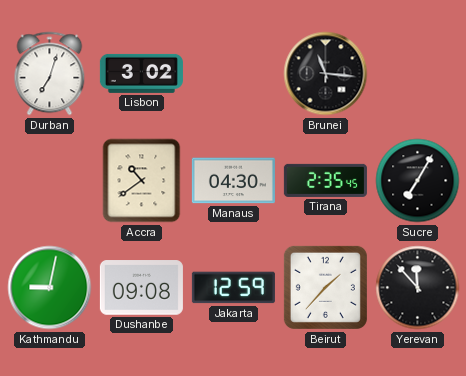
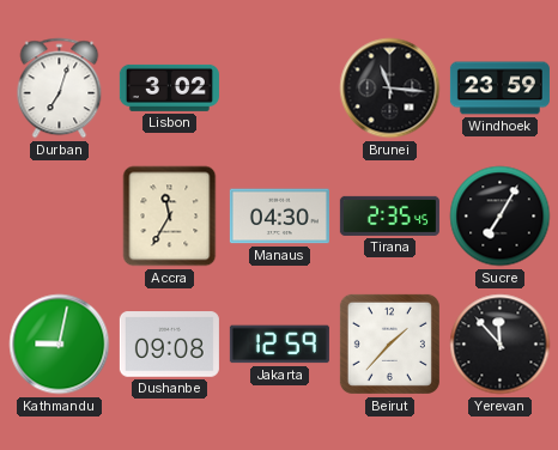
Windhoek: none -> 23:59
Accra: 10:39 -> 11:35
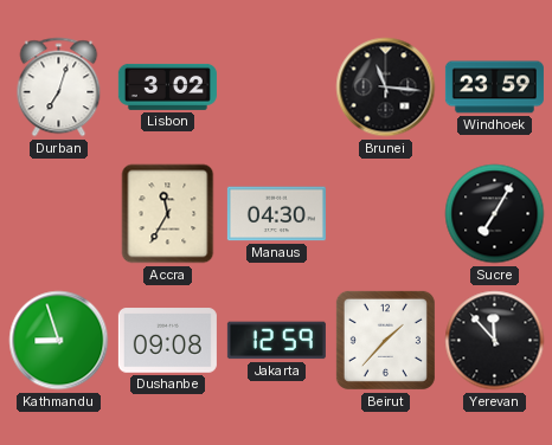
Tirana: 2:35 -> none
Kathmandu: 9:02 -> 8:57
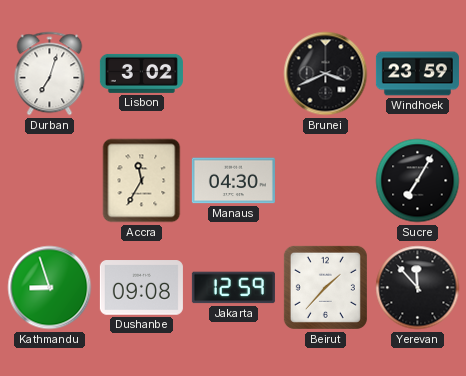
Brunei: 11:16 -> 3:41
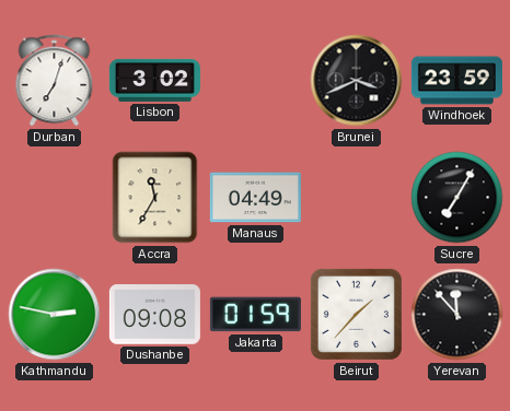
Manaus: 04:30 -> 04:49
Kathmandu: 8:57 -> 2:47
Jakarta: 12:59 -> 01:59
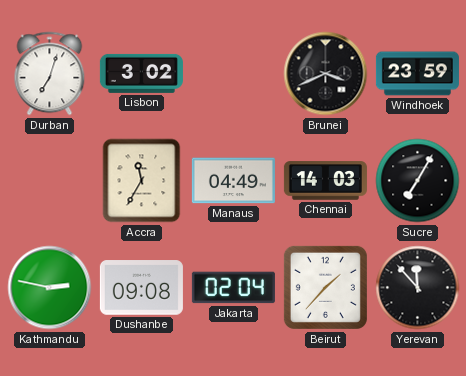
Chennai: none -> 14:03
Jakarta: 01:59 -> 02:04
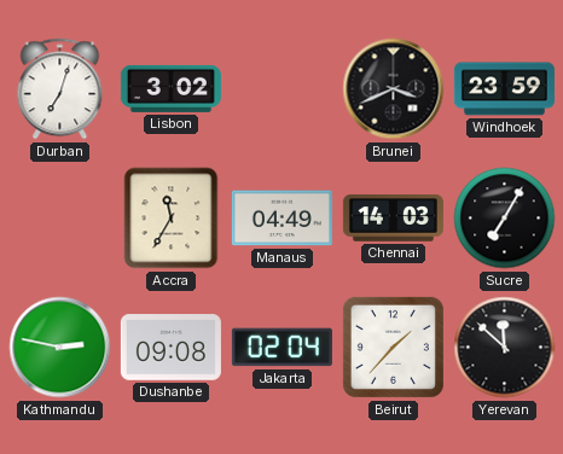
Yerevan: 11:53 -> 11:52
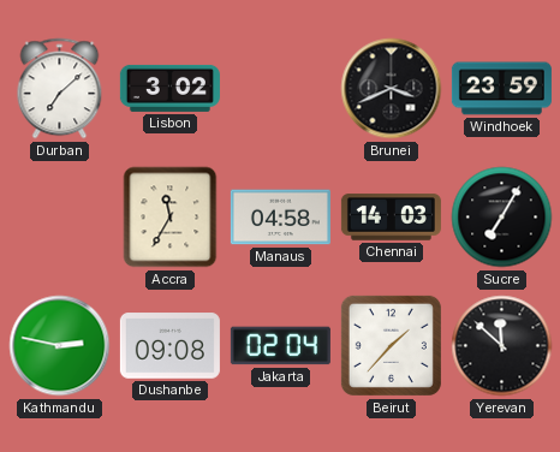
Durban: 7:03 -> 7:08
Manaus: 04:49 -> 04:58
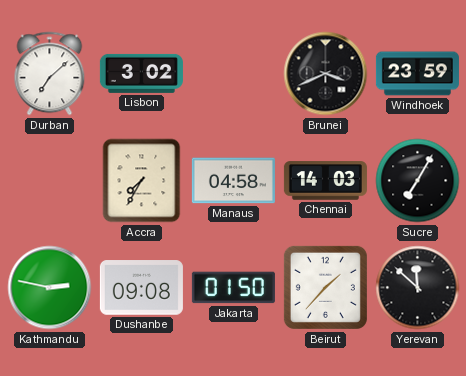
Accra: 11:35 -> 7:35
Jakarta: 02:04 -> 01:50
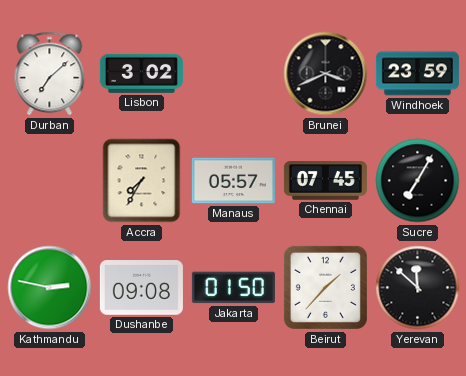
Manaus: 04:58 -> 05:57
Chennai: 14:03 -> 07:45
